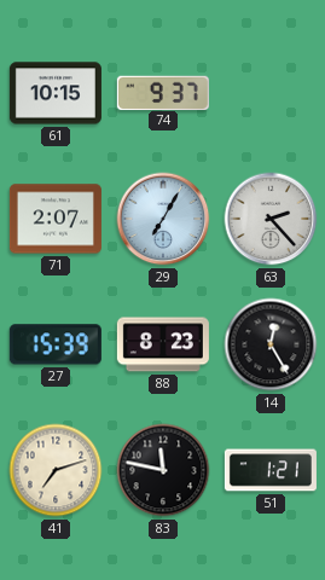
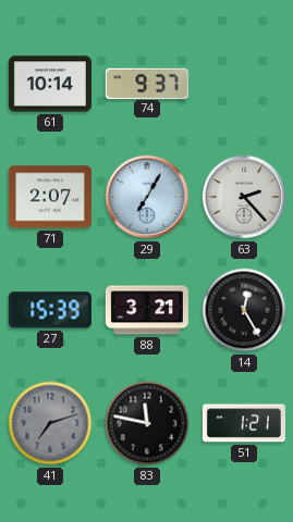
61: 10:15 -> 10:14
88: 8:23 -> 3:21
41 dial: cream -> grey
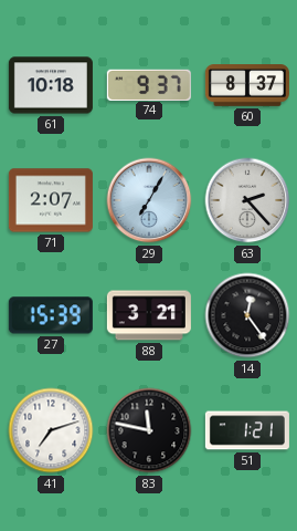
61: 10:14 -> 10:18
60: none -> 8:37
14: 12:25 -> 12:24
41 dial: grey -> white
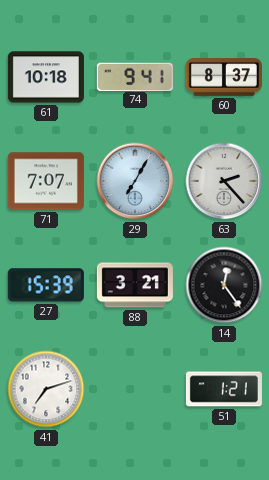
74: 9:37 -> 9:41
71: 2:07 -> 7:07
83: 11:47 -> none
